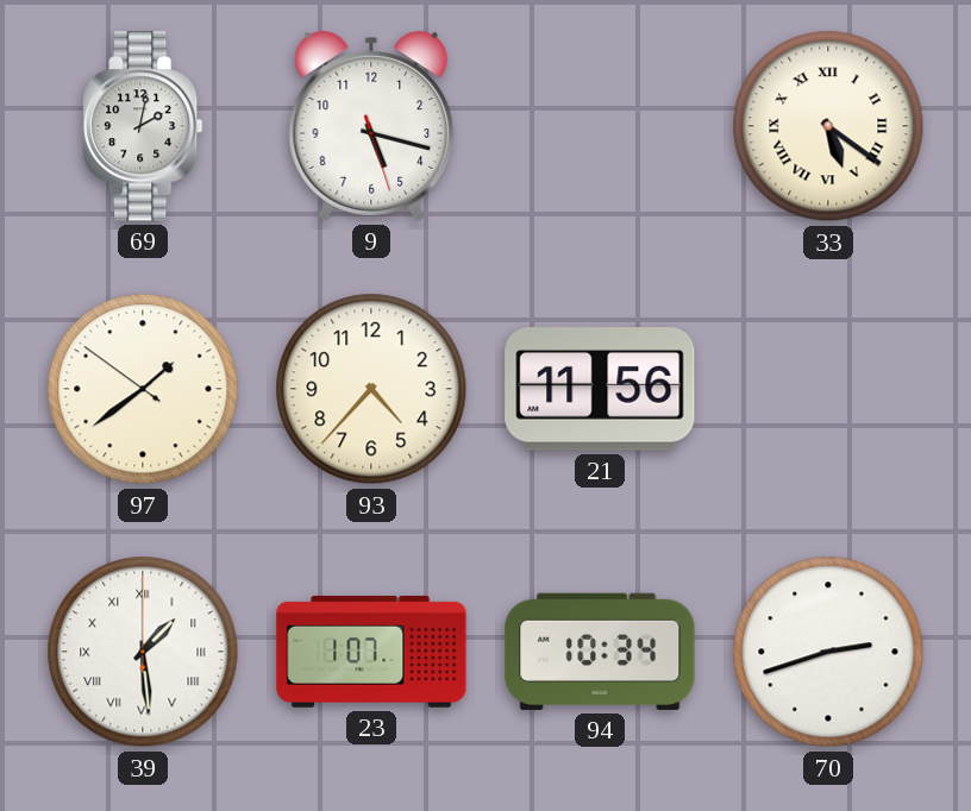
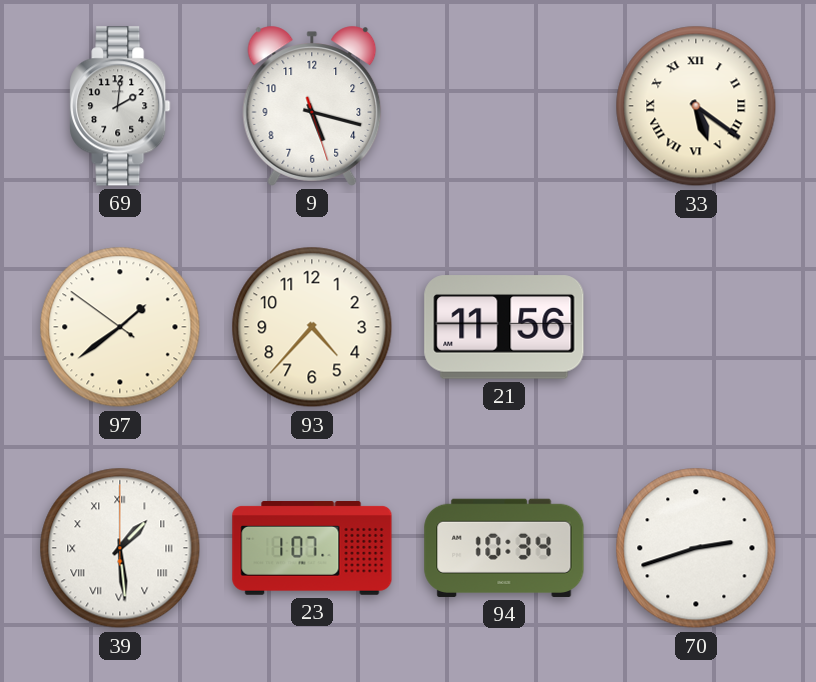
69: 2:02 -> 2:01
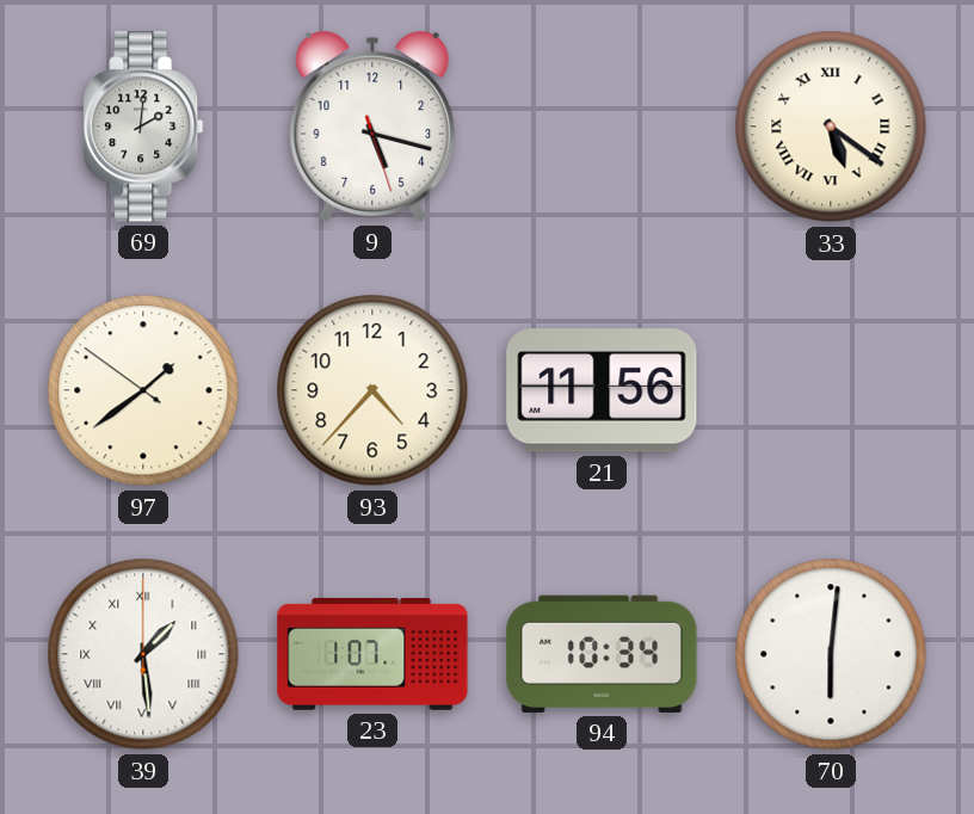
70: 2:42 -> 6:01
